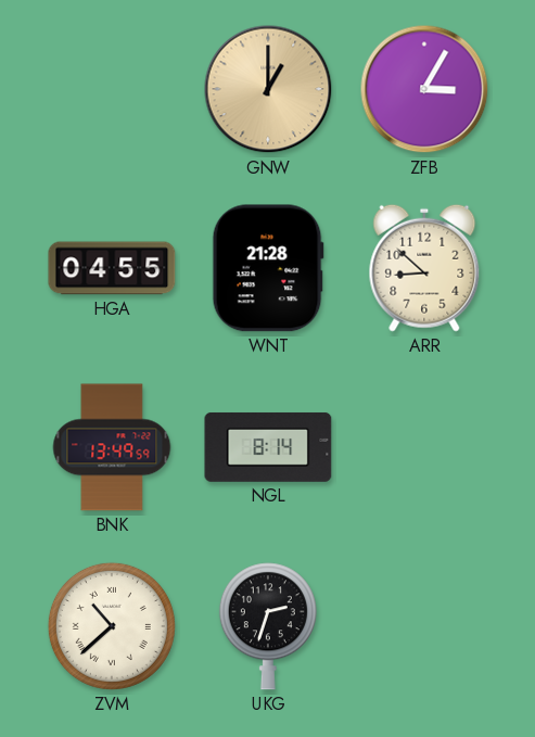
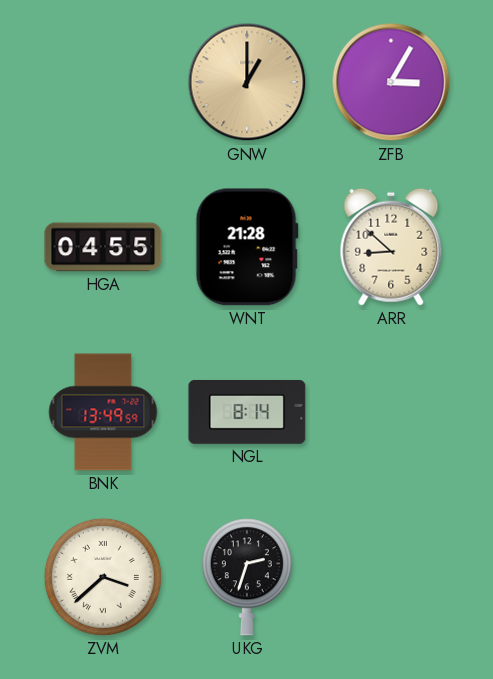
ZVM: 10:38 -> 3:38
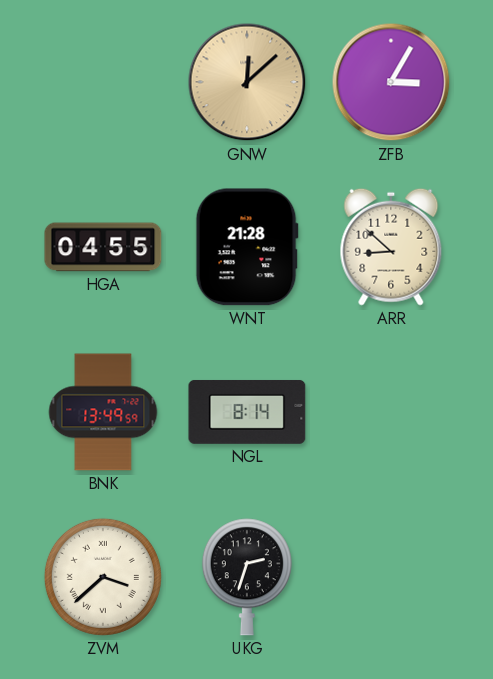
GNW: 1:00 -> 12:08
